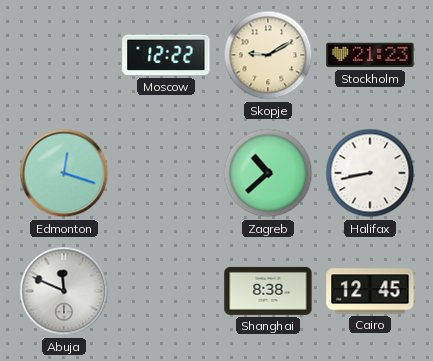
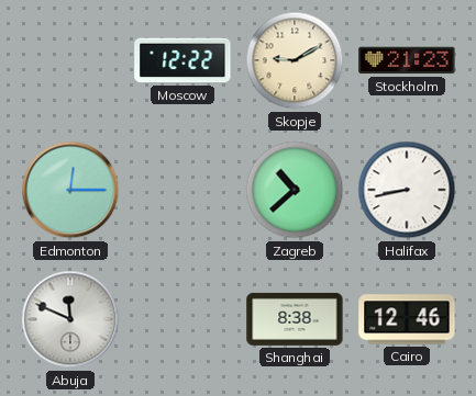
Edmonton: 12:18 -> 12:15
Cairo: 12:45 -> 12:46
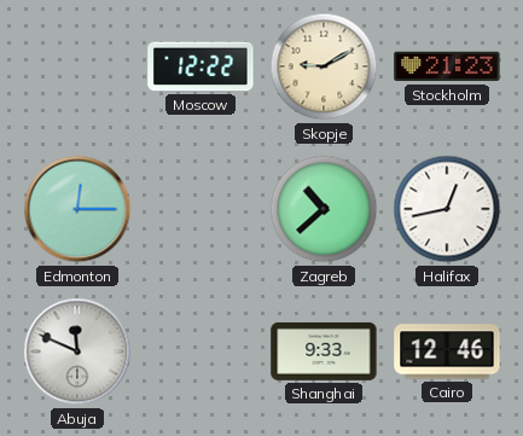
Halifax: 8:43 -> 12:43
Shanghai: 8:38 -> 9:33
